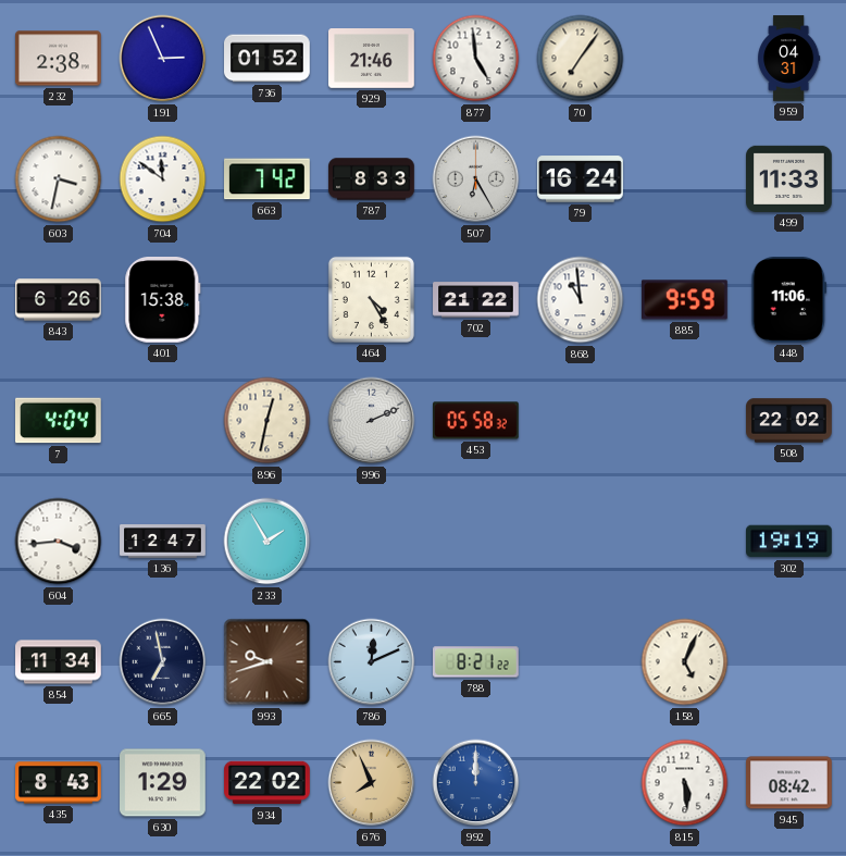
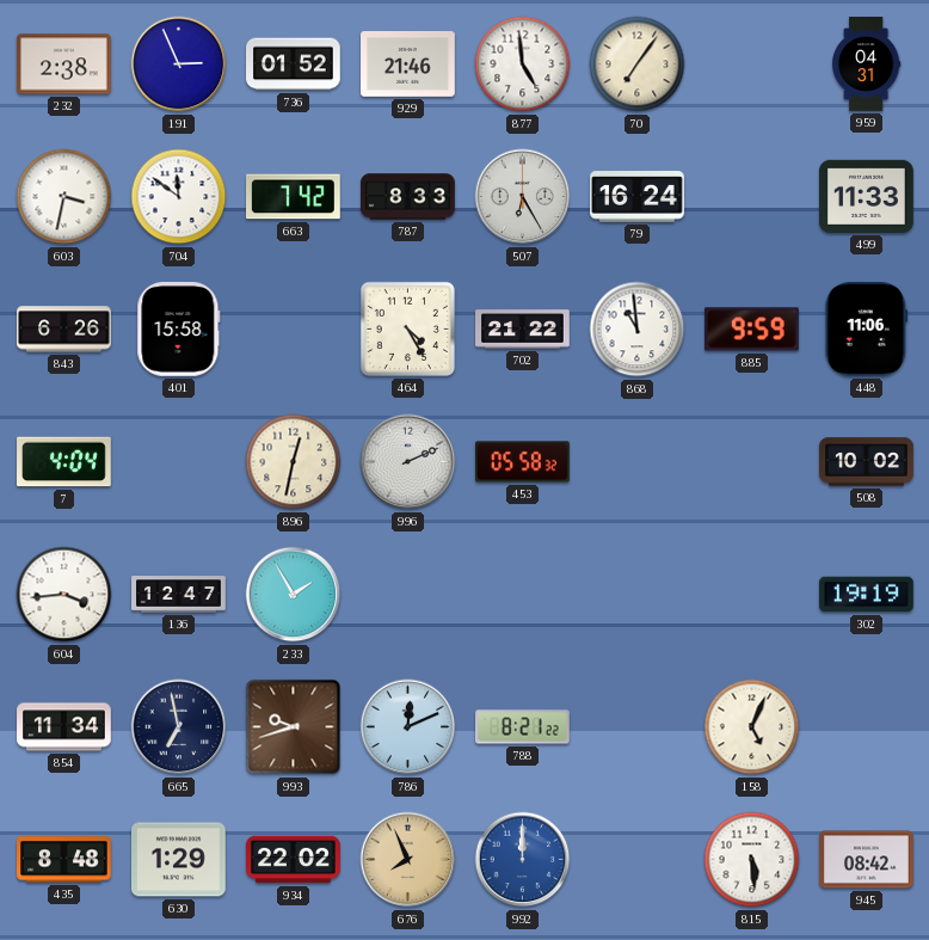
401: 15:38 -> 15:58
508: 22:02 -> 10:02
435: 8:43 -> 8:48
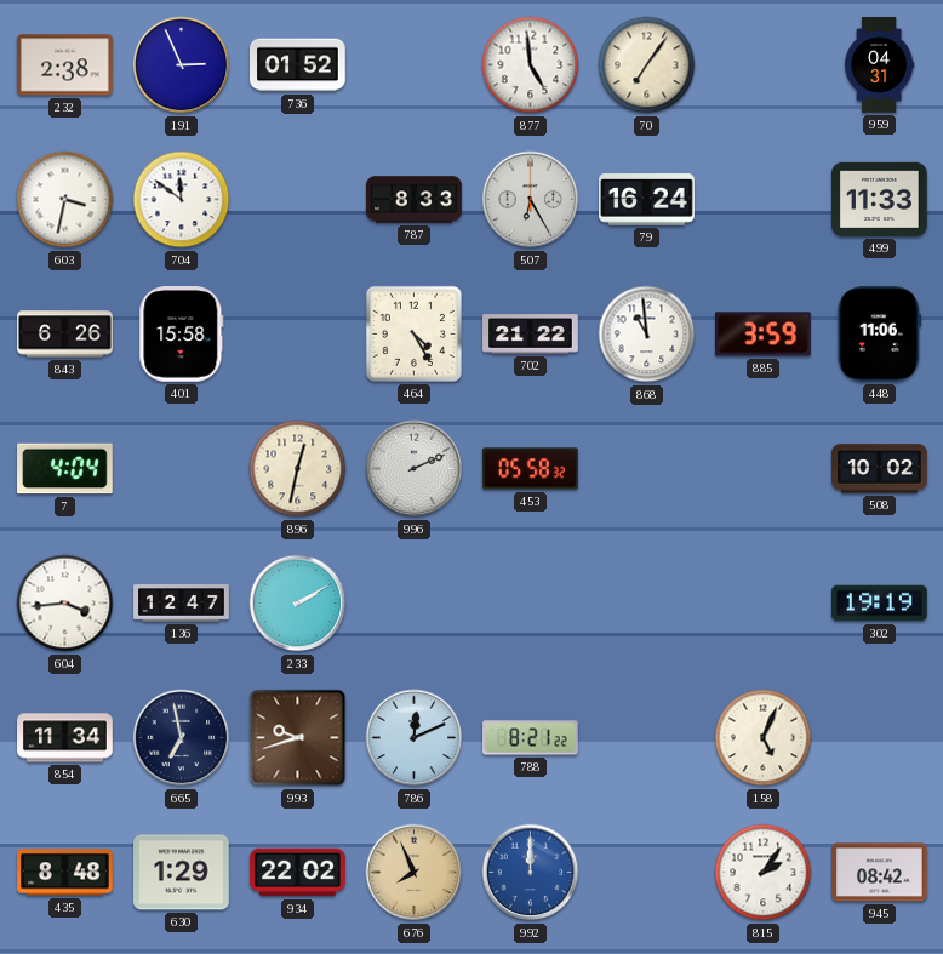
929: 21:46 -> none
663: 7:42 -> none
885: 9:59 -> 3:59
233: 1:55 -> 2:10
815: 5:29 -> 2:06
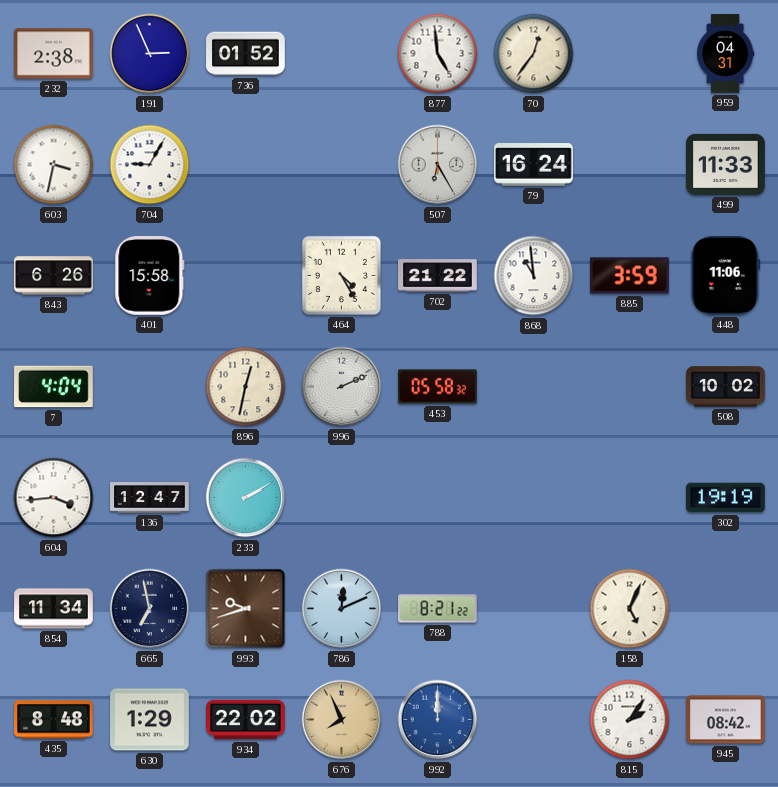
70: 7:06 -> 12:36
704: 11:51 -> 9:05
787: 8:33 -> none
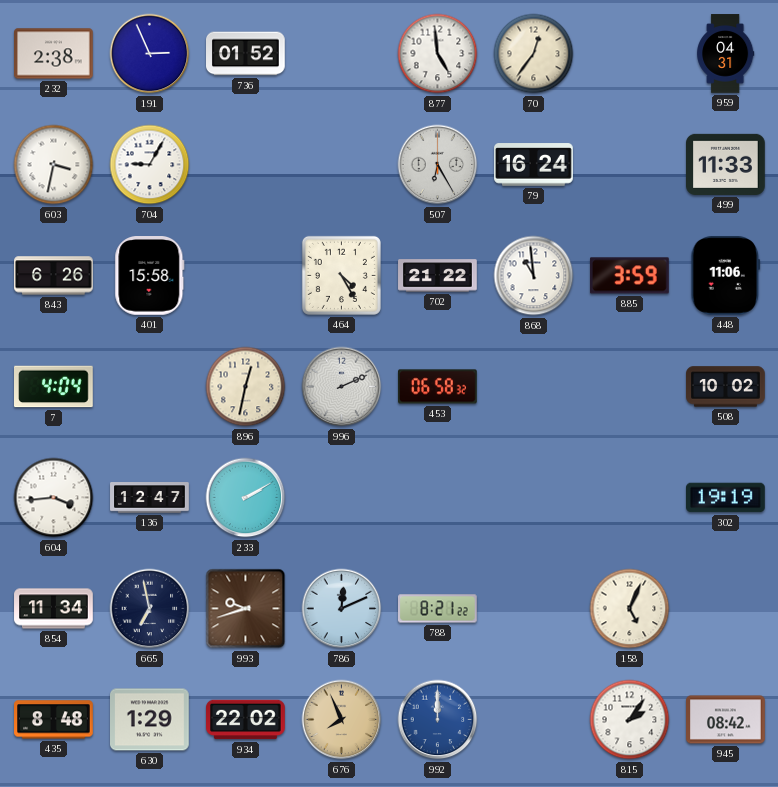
453: 05:58 -> 06:58
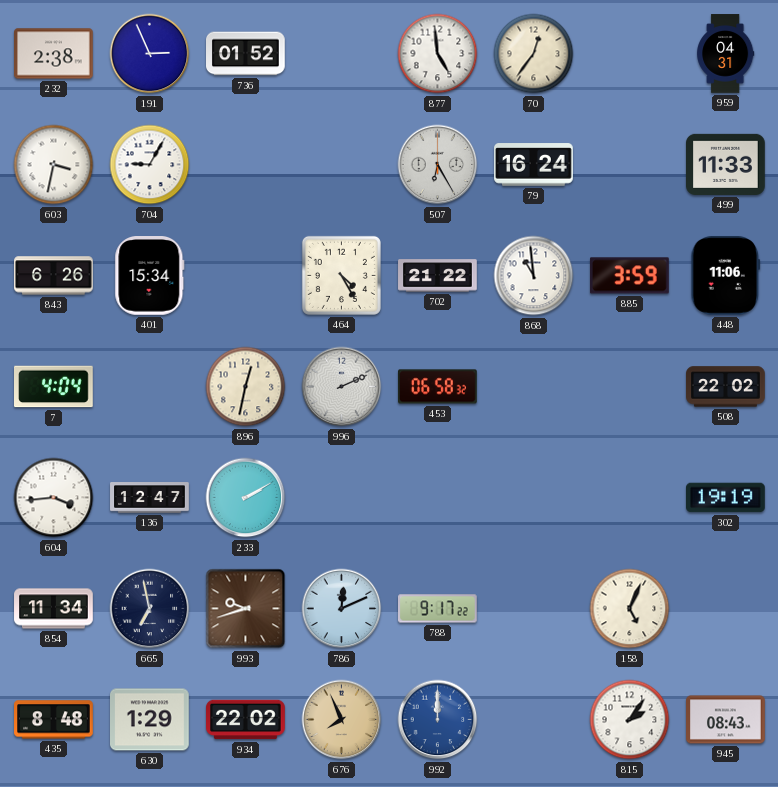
401: 15:58 -> 15:34
508: 10:02 -> 22:02
788: 8:21 -> 9:17
945: 08:42 -> 08:43
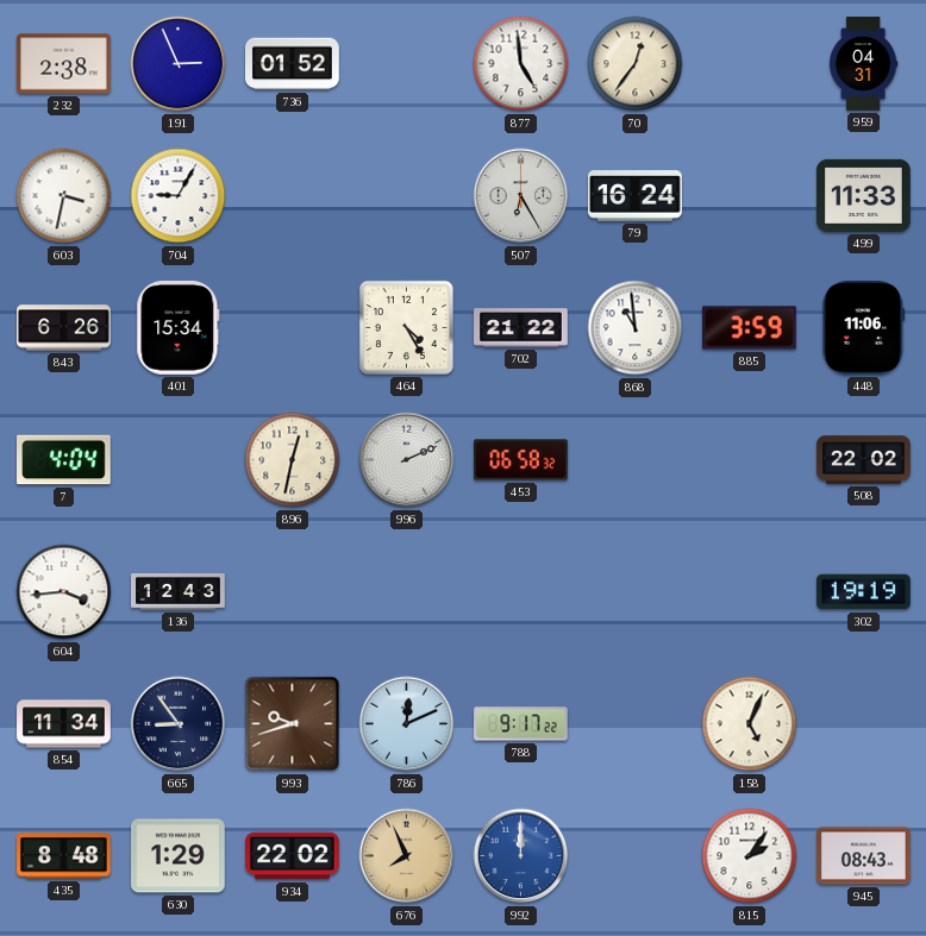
136: 12:47 -> 12:43
233: 2:10 -> none
665: 6:58 -> 8:54
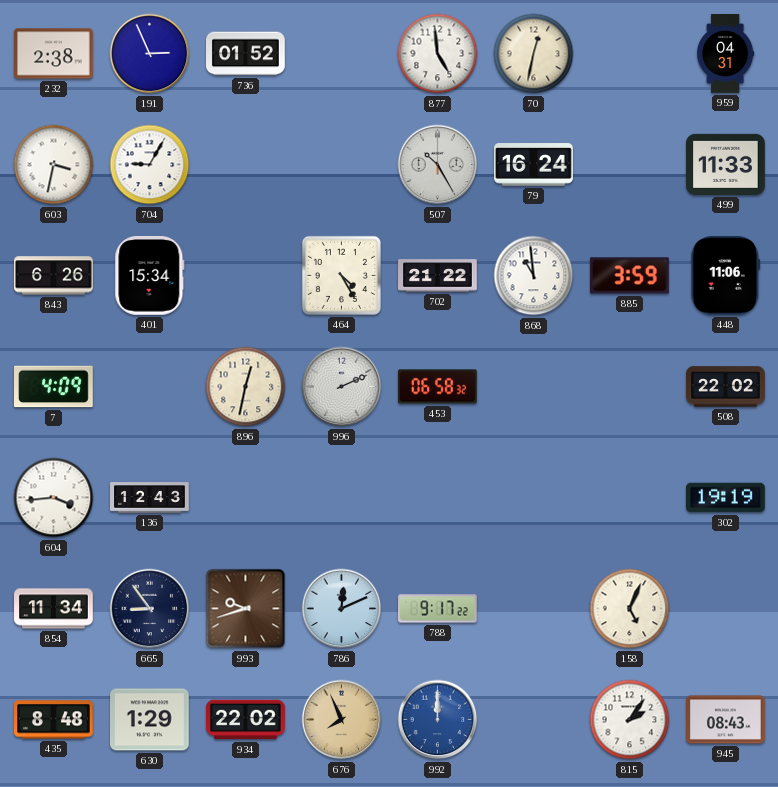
70: 12:36 -> 12:32
507: 6:25 -> 10:25
7: 4:04 -> 4:09
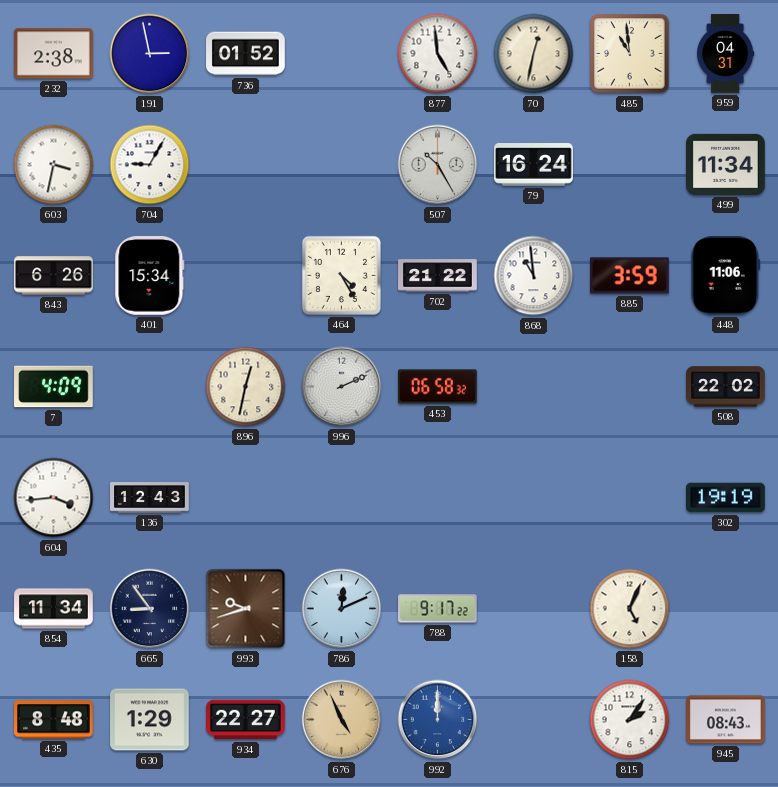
191: 2:56 -> 2:58
485: none -> 10:59
499: 11:33 -> 11:34
934: 22:02 -> 22:27
676: 7:56 -> 4:56
